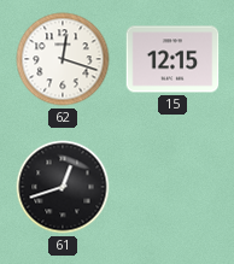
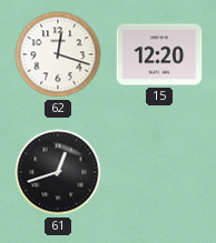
15: 12:15 -> 12:20
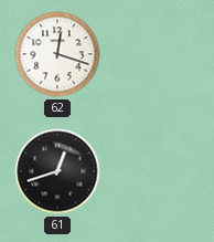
15: 12:20 -> none
